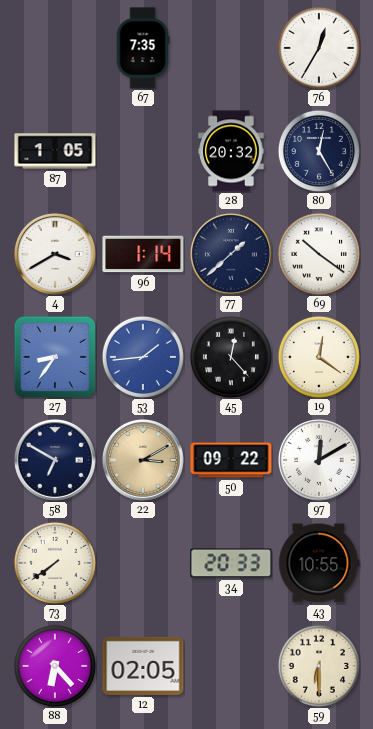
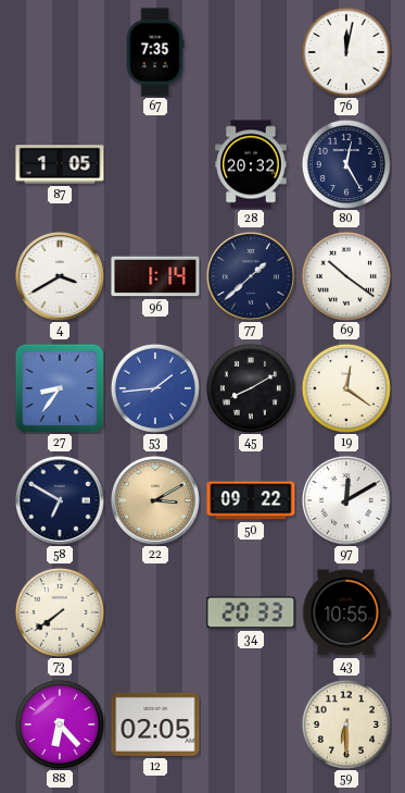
76: 12:35 -> 12:02
45: 12:23 -> 8:10
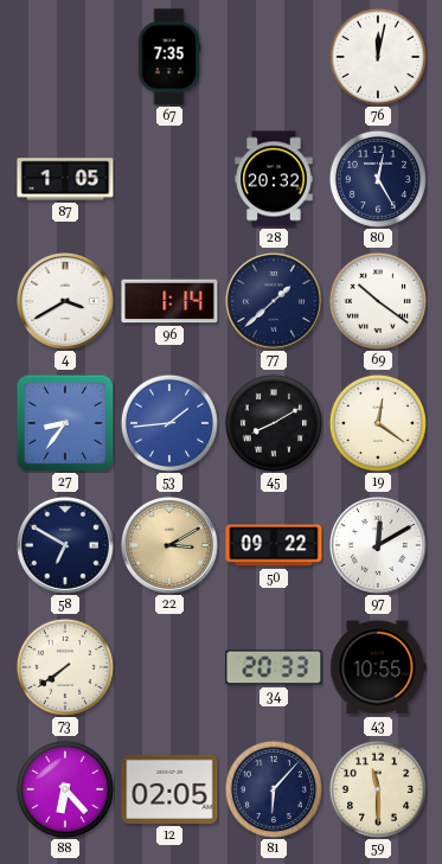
81: none -> 6:07
59: 6:30 -> 11:30
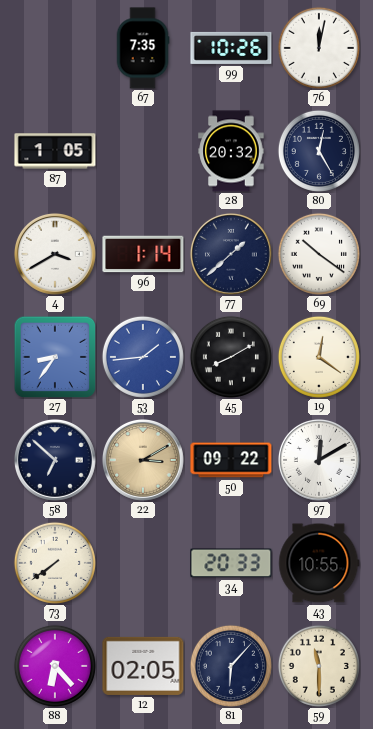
99: none -> 10:26
58: 6:50 -> 6:52
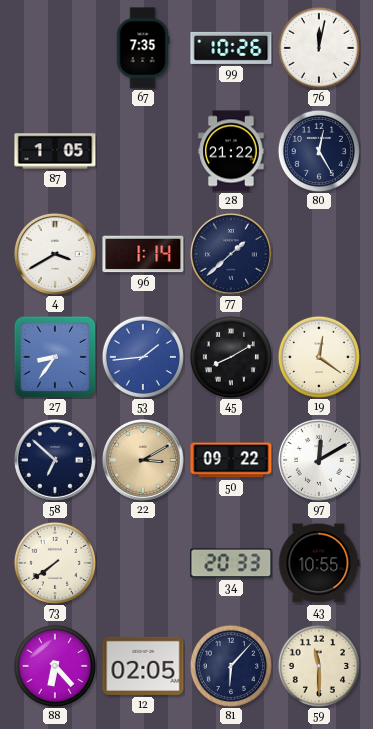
28: 20:32 -> 21:22
69: 10:21 -> none
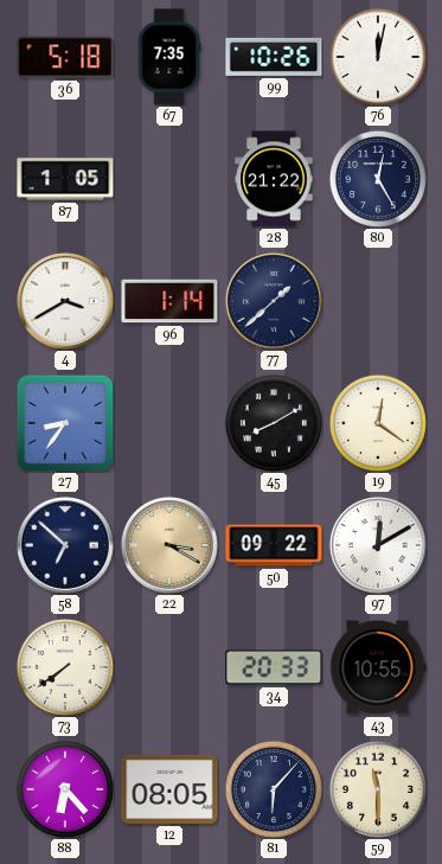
36: none -> 5:18
53: 1:44 -> none
22: 3:10 -> 3:20
12: 02:05 -> 08:05
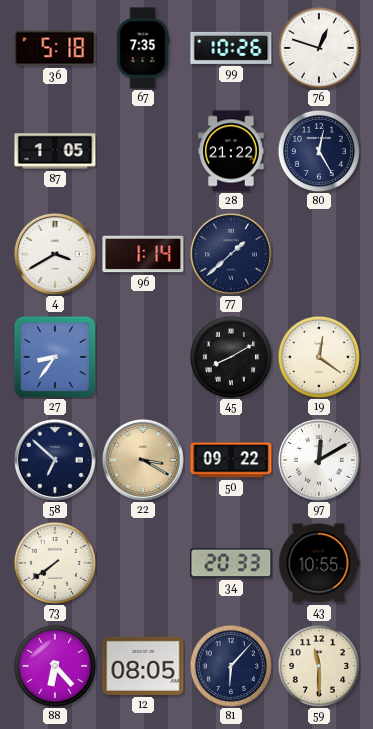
76: 12:02 -> 12:48
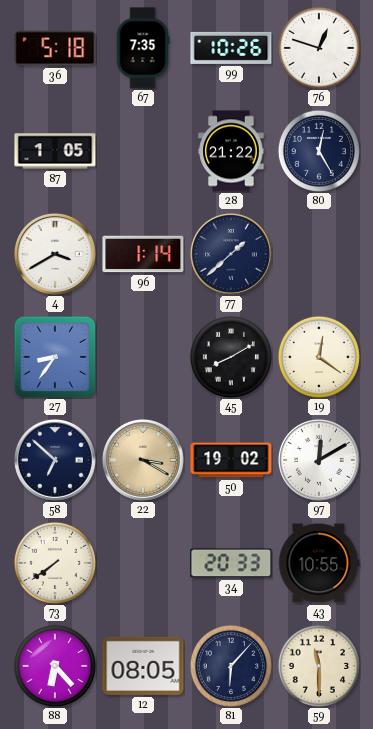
50: 09:22 -> 19:02
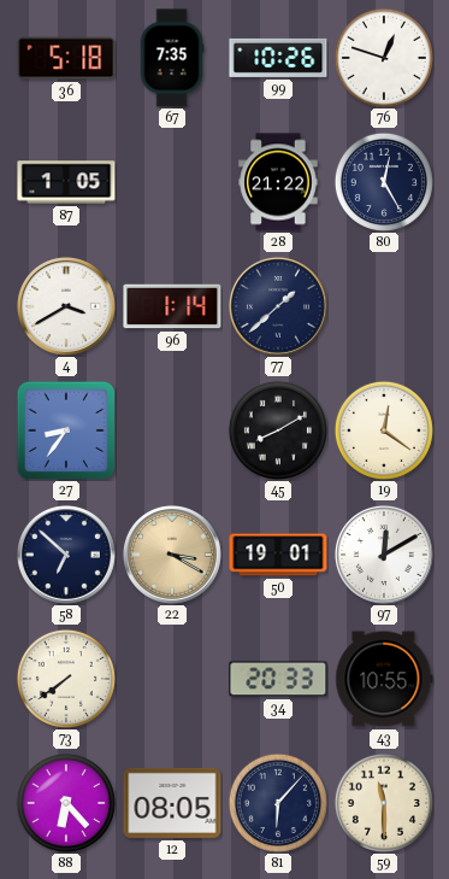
50: 19:02 -> 19:01
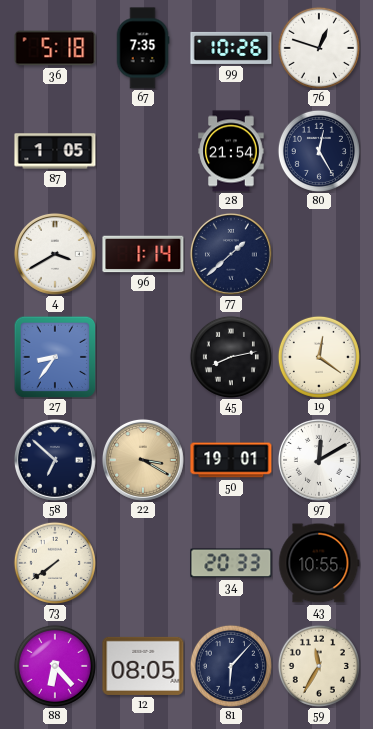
28: 21:22 -> 21:54
45: 8:10 -> 8:13
59: 11:30 -> 11:35
